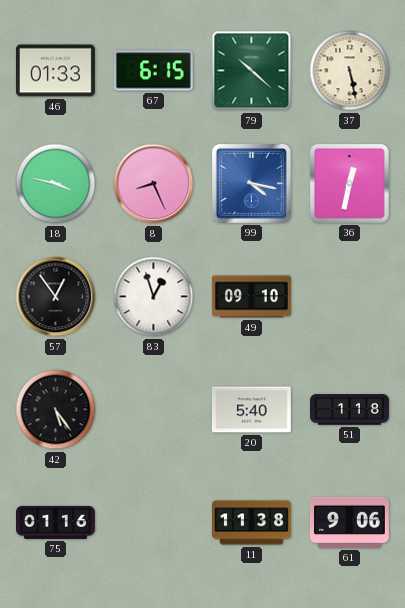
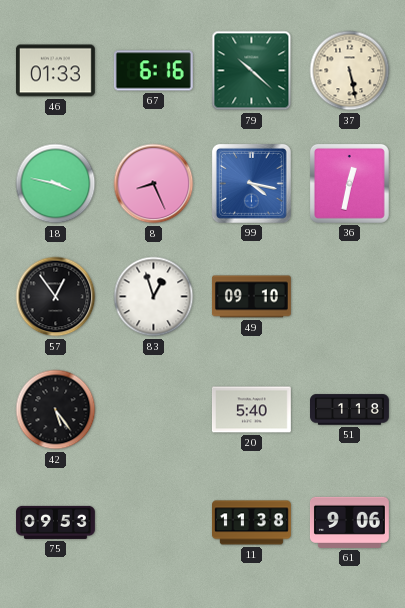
67: 6:15 -> 6:16
75: 01:16 -> 09:53
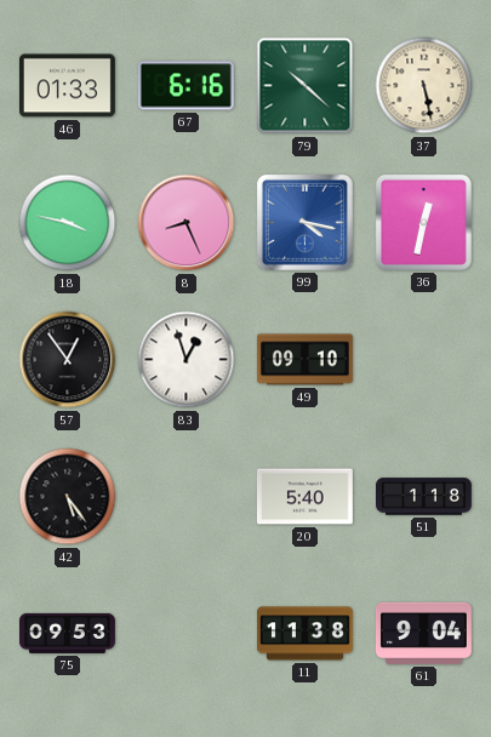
61: 9:06 -> 9:04
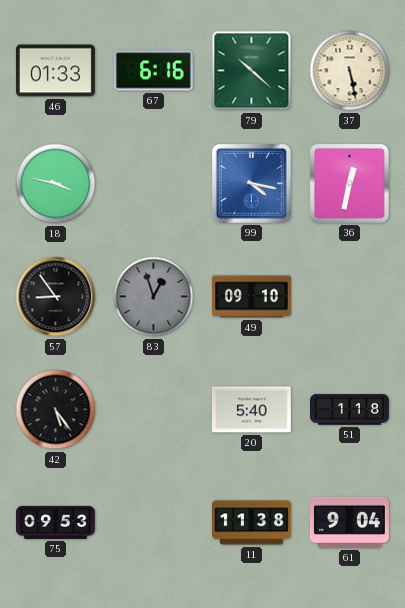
8: 8:26 -> none
57: 12:54 -> 8:54
83 dial: white -> grey
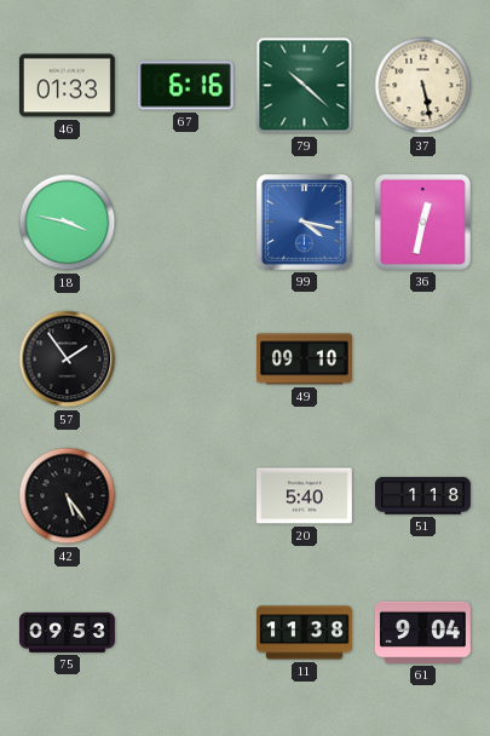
57: 8:54 -> 1:54
83: 12:57 -> none
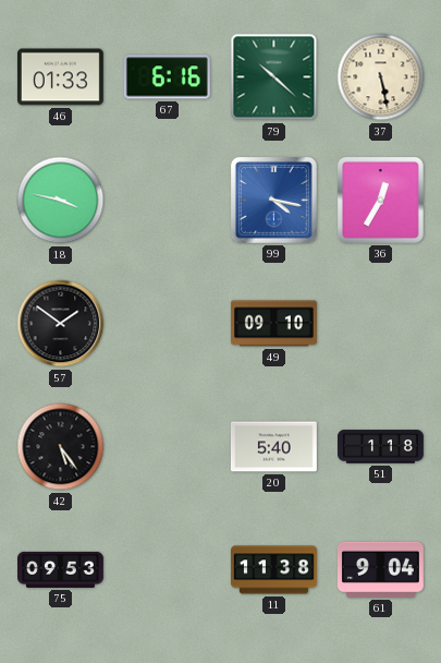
36: 12:32 -> 12:35
57: 1:54 -> 1:51
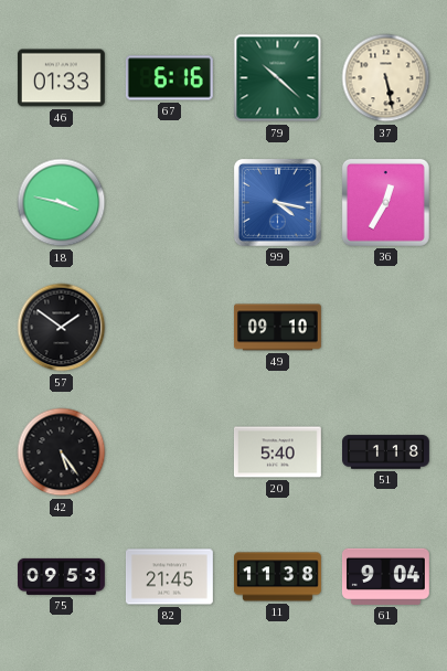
82: none -> 21:45
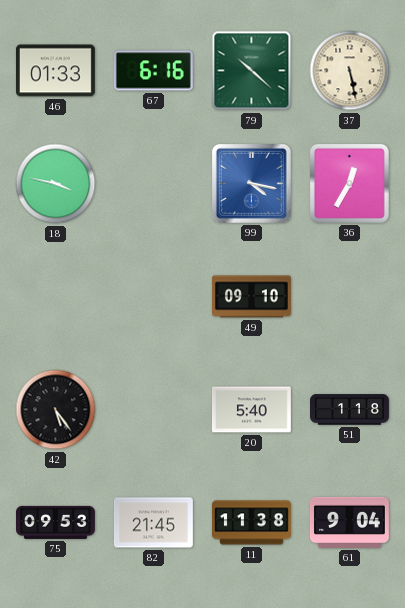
57: 1:51 -> none
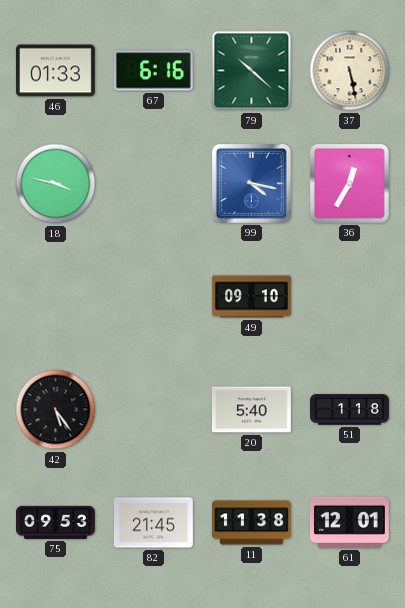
61: 9:04 -> 12:01
